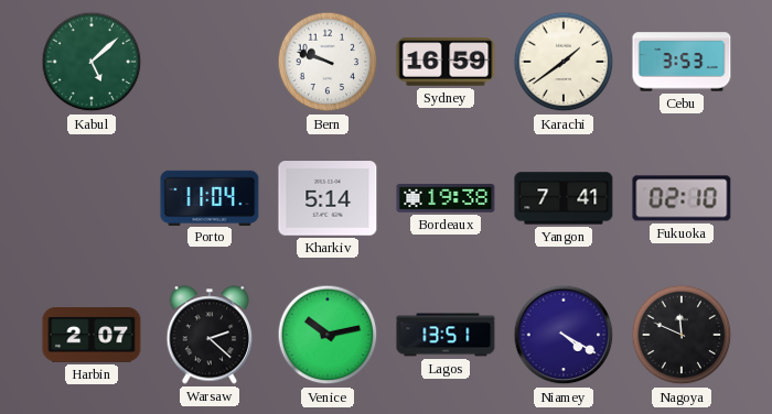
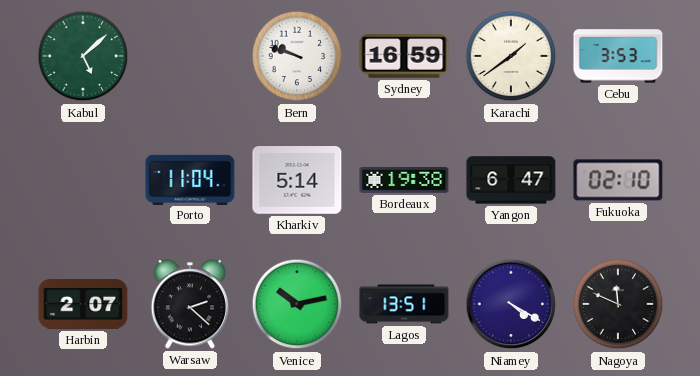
Yangon: 7:41 -> 6:47
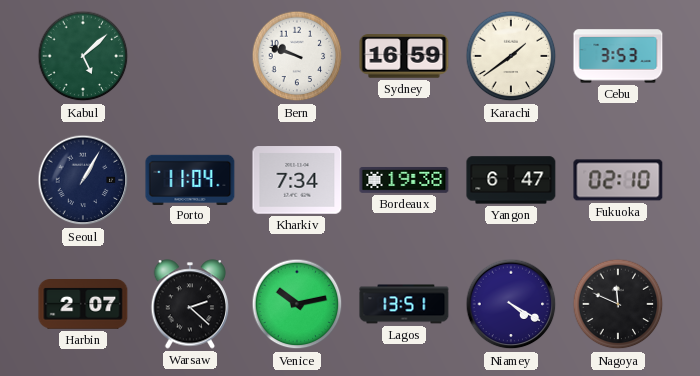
Seoul: none -> 1:05
Kharkiv: 5:14 -> 7:34
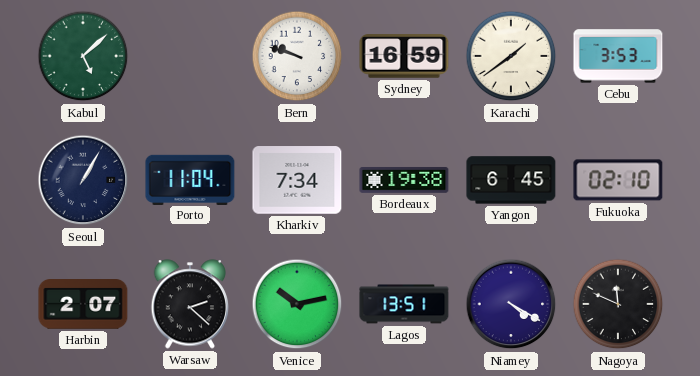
Yangon: 6:47 -> 6:45
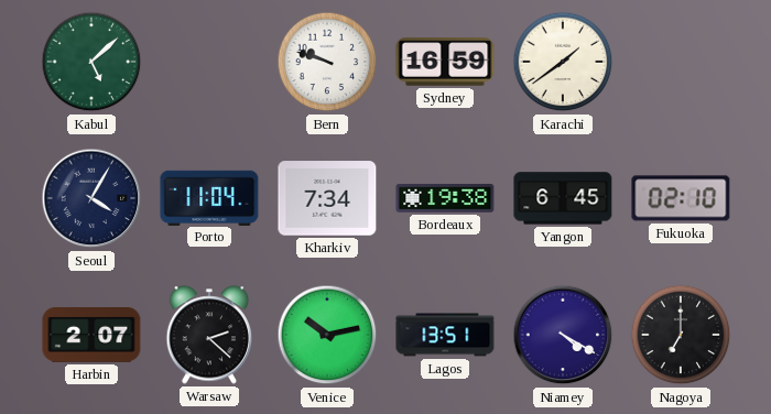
Cebu: 3:53 -> none
Seoul: 1:05 -> 4:05
Nagoya: 11:49 -> 7:00
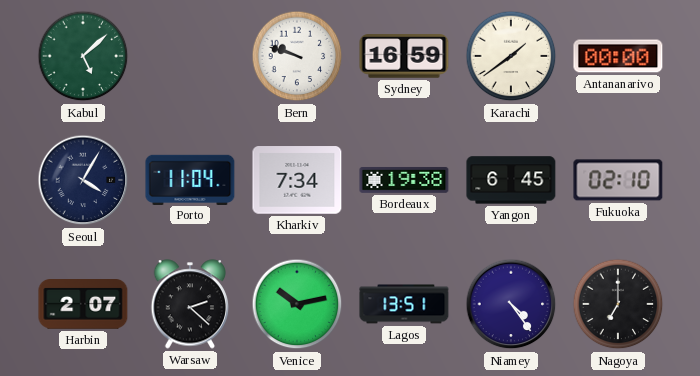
Antananarivo: none -> 00:00
Niamey: 4:20 -> 4:24
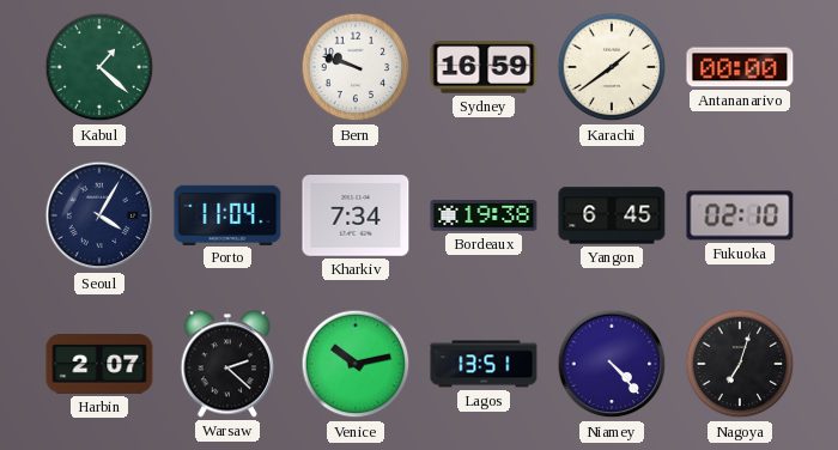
Kabul: 5:08 -> 1:22
Niamey: 4:24 -> 4:23
Nagoya: 7:00 -> 7:03
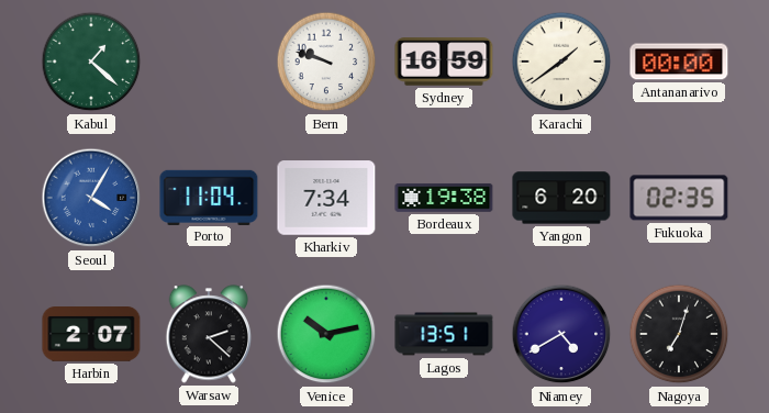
Seoul dial: navy -> blue
Yangon: 6:45 -> 6:20
Fukuoka: 02:10 -> 02:35
Niamey: 4:23 -> 4:40
